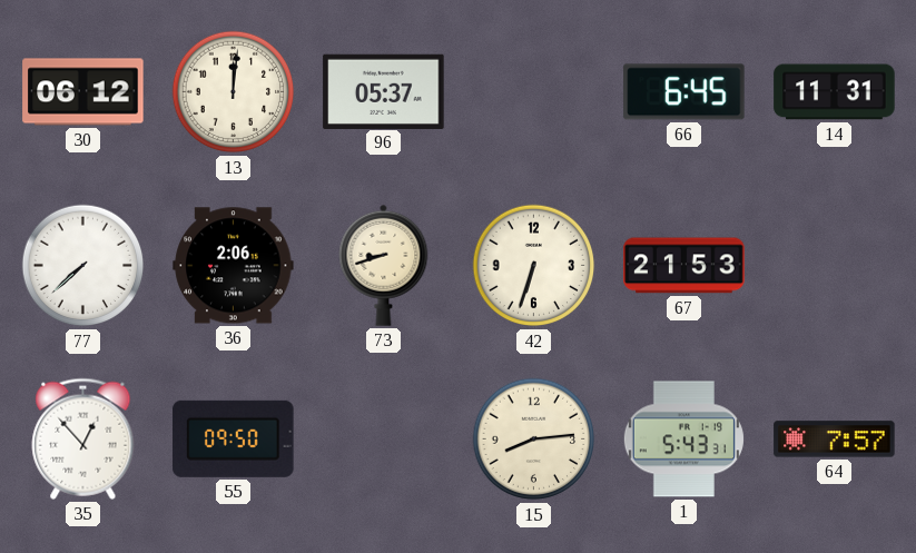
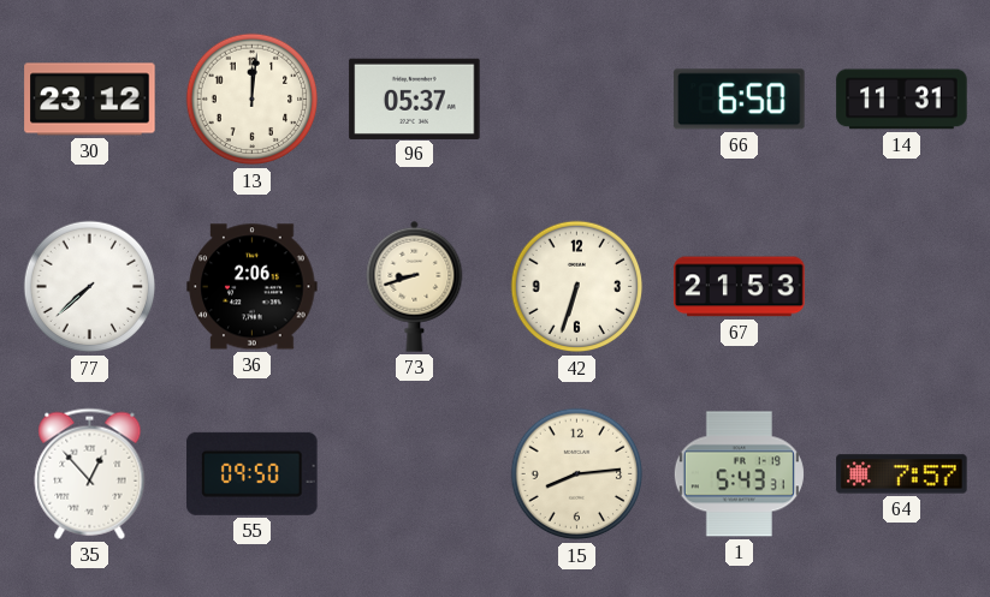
30: 06:12 -> 23:12
66: 6:45 -> 6:50
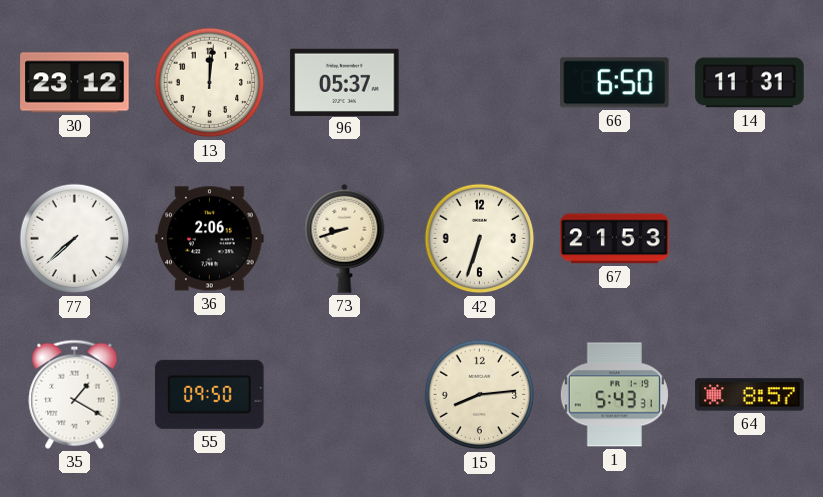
35: 12:53 -> 1:20
64: 7:57 -> 8:57
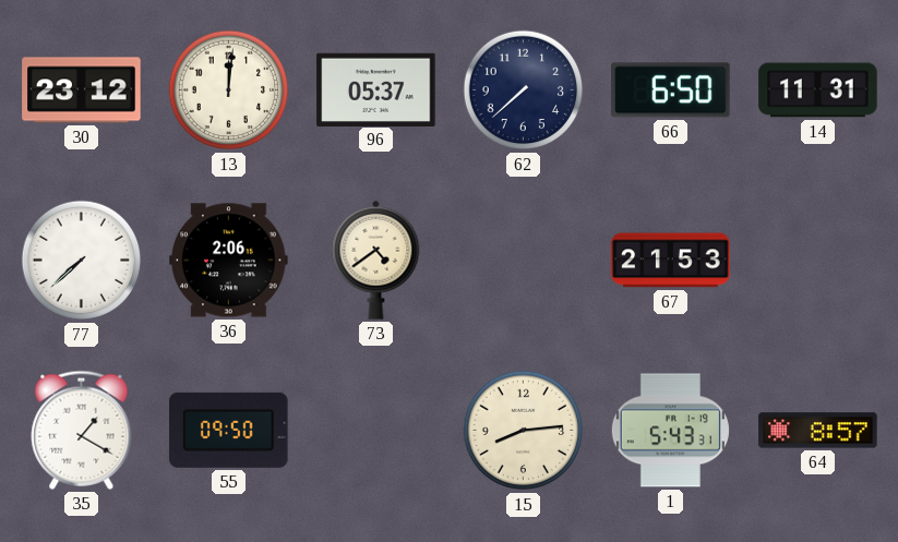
62: none -> 7:38
73: 8:42 -> 4:39
42: 6:33 -> none
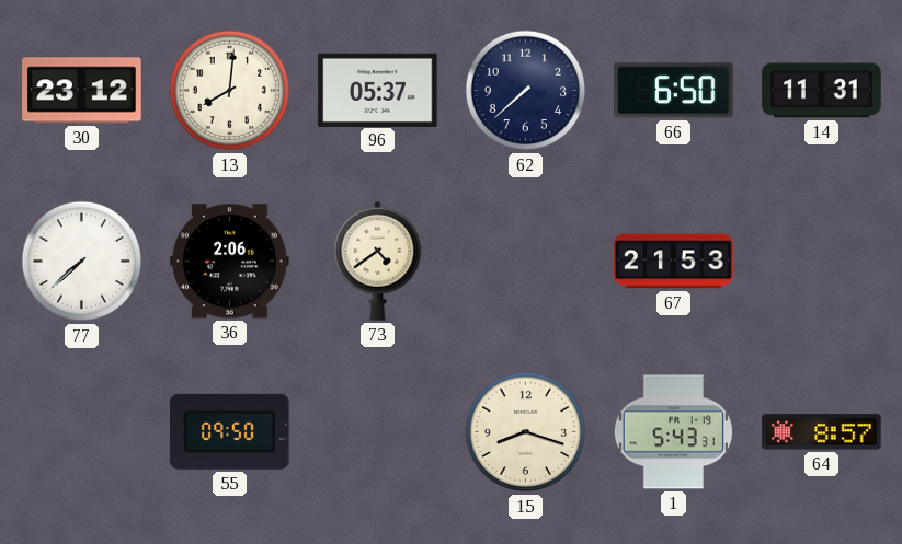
13: 12:01 -> 8:01
35: 1:20 -> none
15: 8:14 -> 8:18
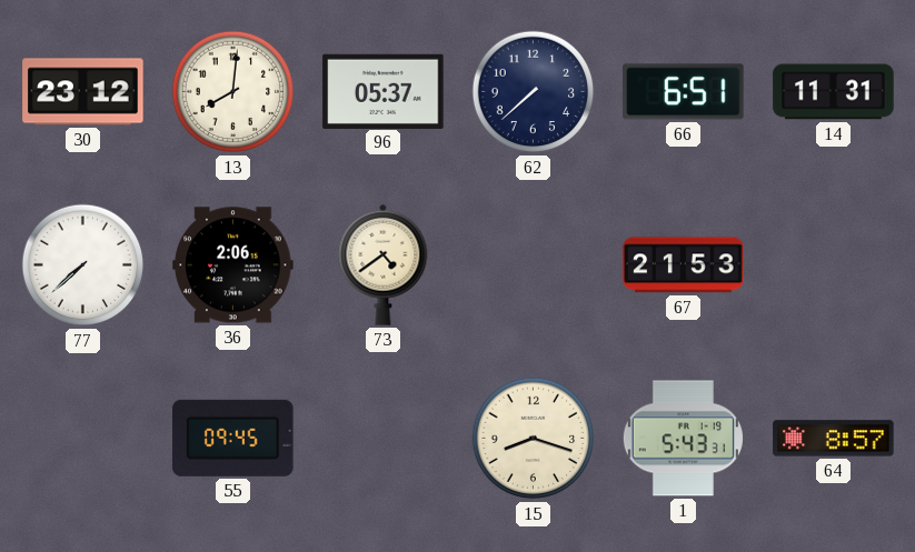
66: 6:50 -> 6:51
55: 09:50 -> 09:45
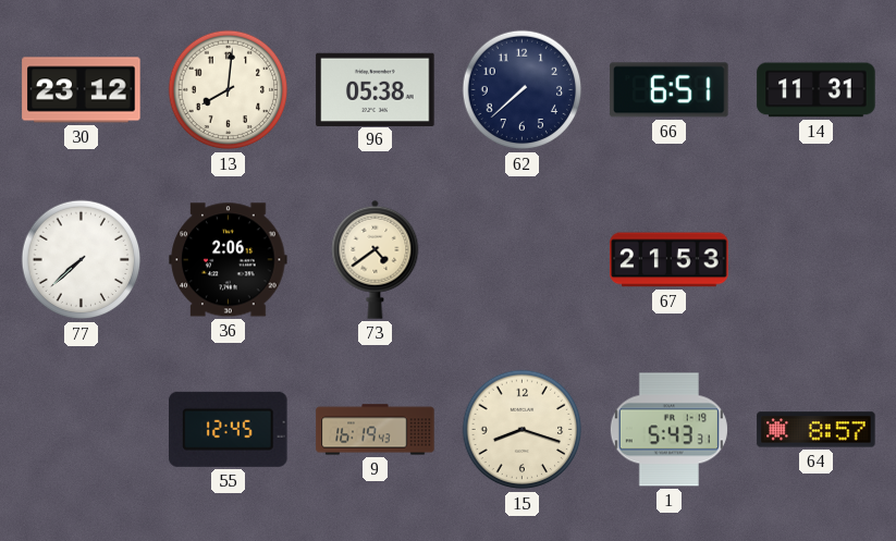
96: 05:37 -> 05:38
55: 09:45 -> 12:45
9: none -> 16:19
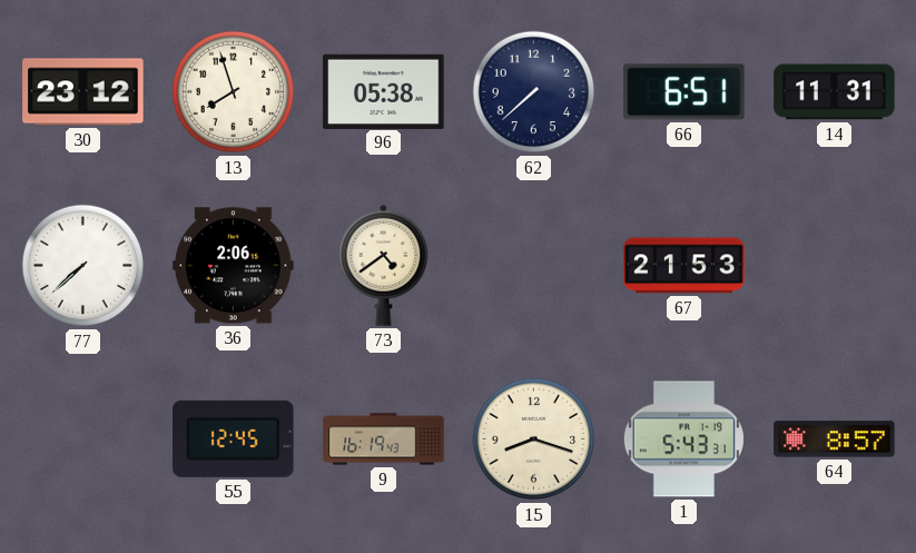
13: 8:01 -> 7:57
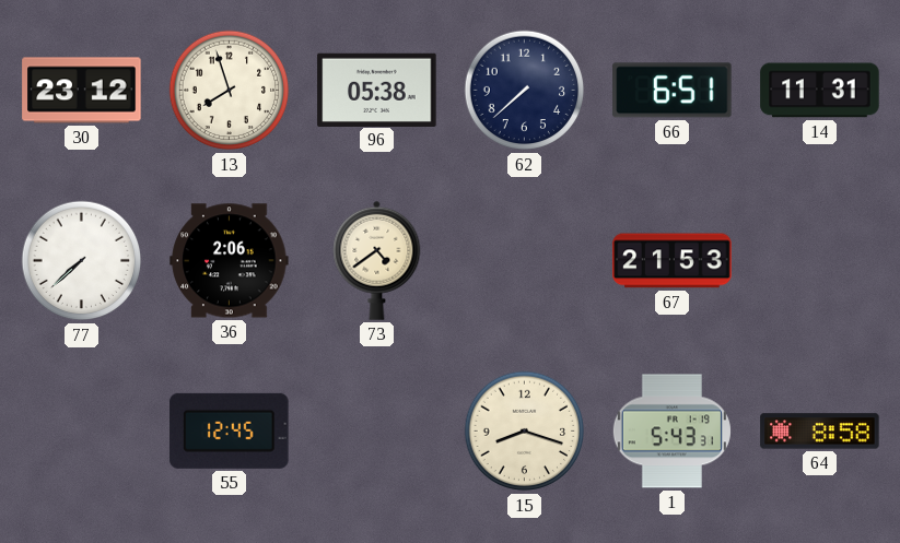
9: 16:19 -> none
64: 8:57 -> 8:58
